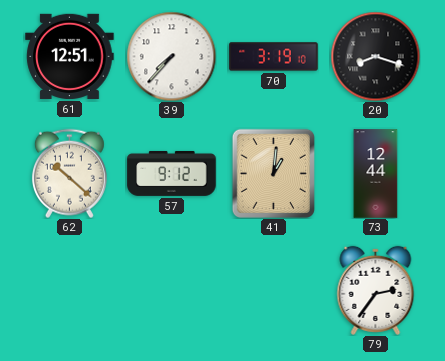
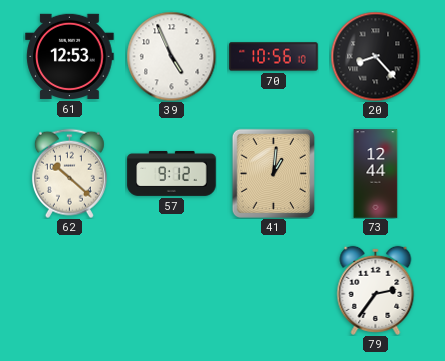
61: 12:51 -> 12:53
39: 7:37 -> 4:56
70: 3:19 -> 10:56
20: 8:18 -> 8:23
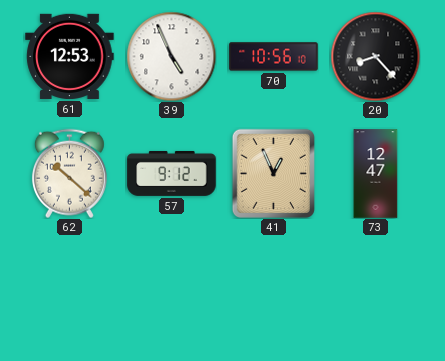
41: 1:01 -> 12:56
73: 12:44 -> 12:47
79: 2:36 -> none
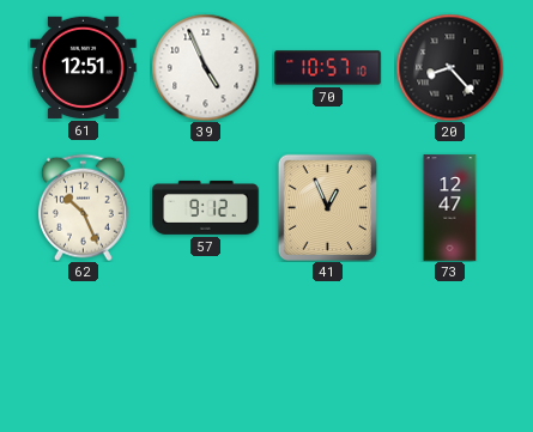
61: 12:53 -> 12:51
70: 10:56 -> 10:57
62: 10:22 -> 10:26
